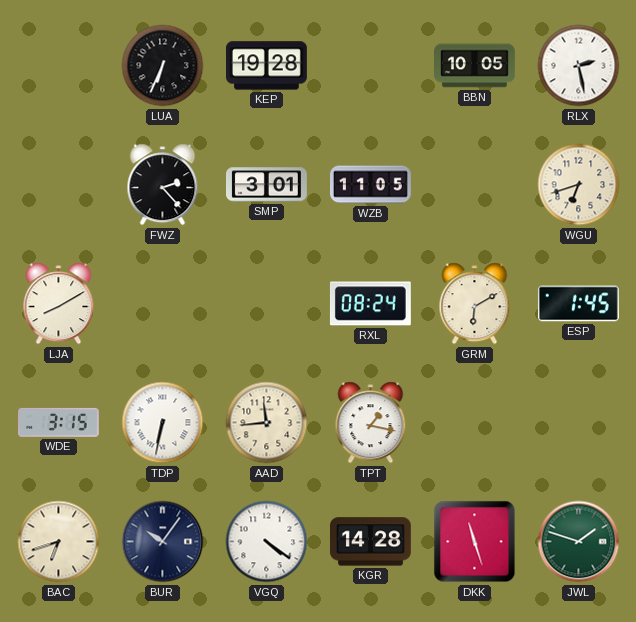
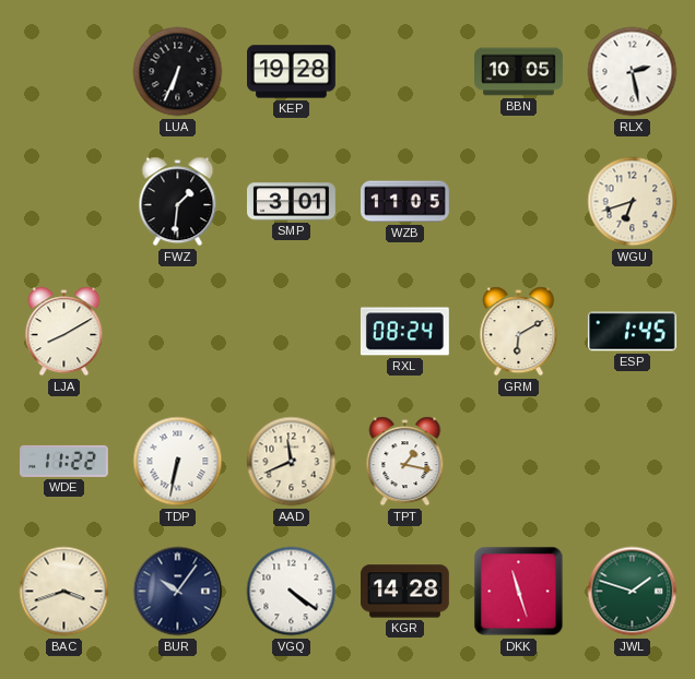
FWZ: 2:23 -> 1:31
WDE: 3:15 -> 11:22
AAD: 11:44 -> 11:41
BAC: 6:42 -> 3:42
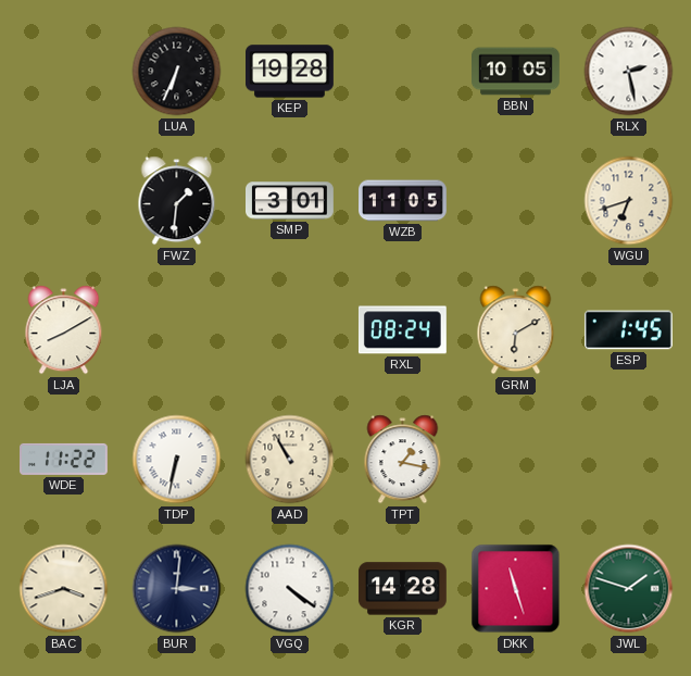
AAD: 11:41 -> 10:55
BUR: 10:06 -> 3:01
